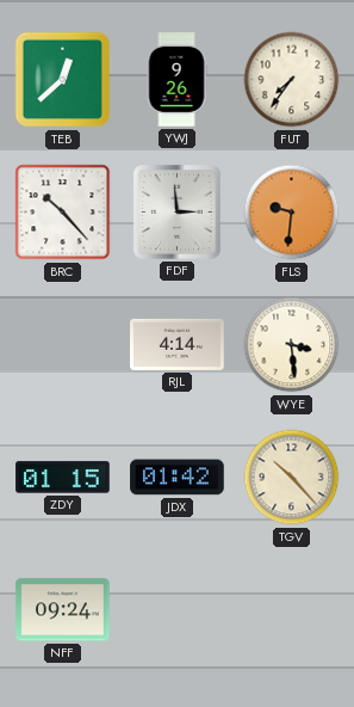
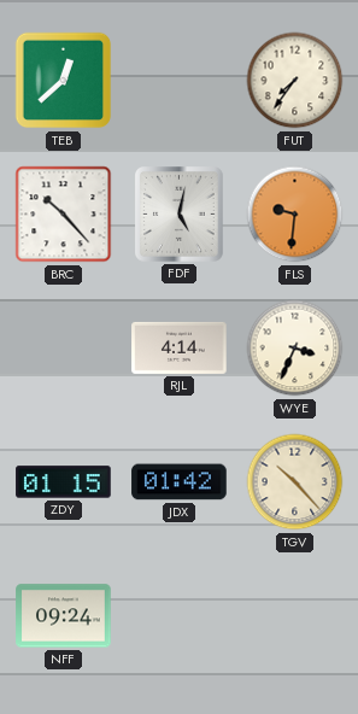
YWJ: 9:26 -> none
FDF: 2:59 -> 5:02
WYE: 3:29 -> 3:34
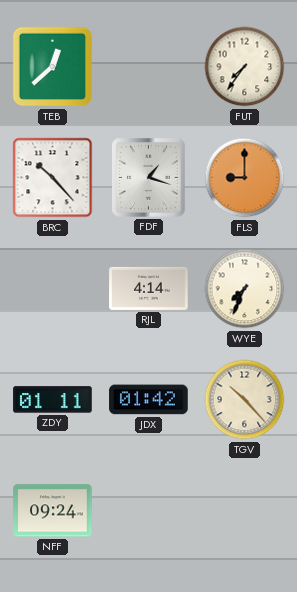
FDF: 5:02 -> 1:18
FLS: 9:31 -> 9:00
WYE: 3:34 -> 7:34
ZDY: 01:15 -> 01:11
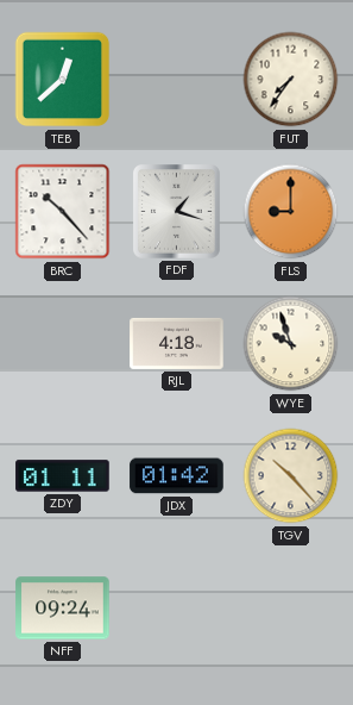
RJL: 4:14 -> 4:18
WYE: 7:34 -> 9:57
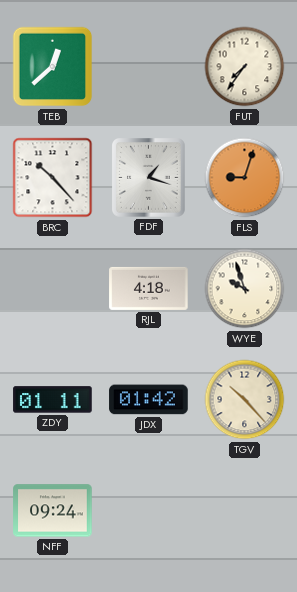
FLS: 9:00 -> 9:03
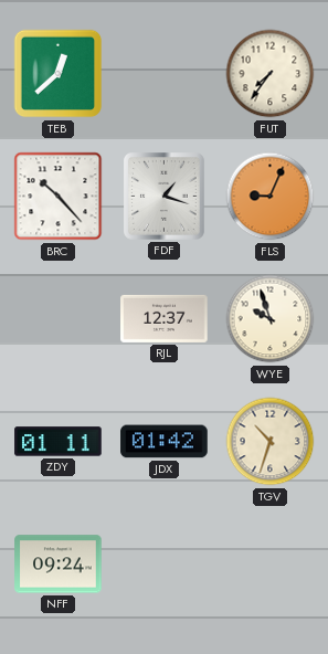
FLS: 9:03 -> 9:04
RJL: 4:18 -> 12:37
TGV: 10:23 -> 10:33
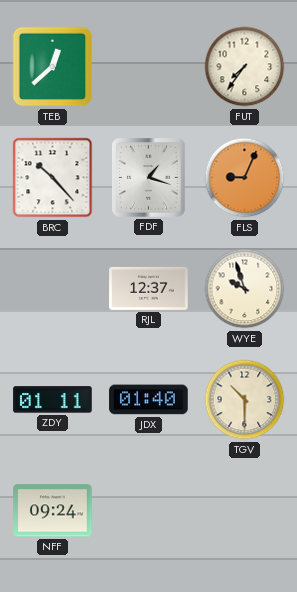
JDX: 01:42 -> 01:40
TGV: 10:33 -> 10:30
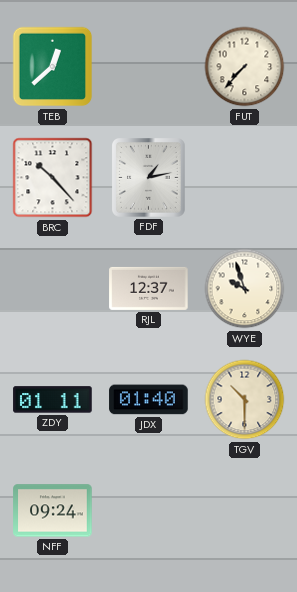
FUT: 7:36 -> 7:37
FDF: 1:18 -> 1:13
FLS: 9:04 -> none
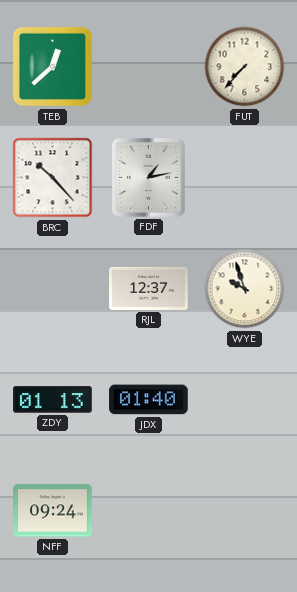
ZDY: 01:11 -> 01:13
TGV: 10:30 -> none
